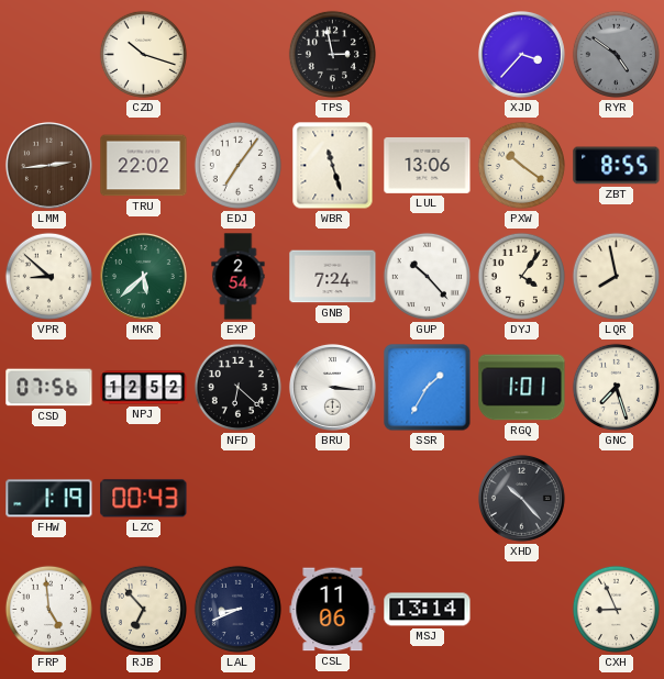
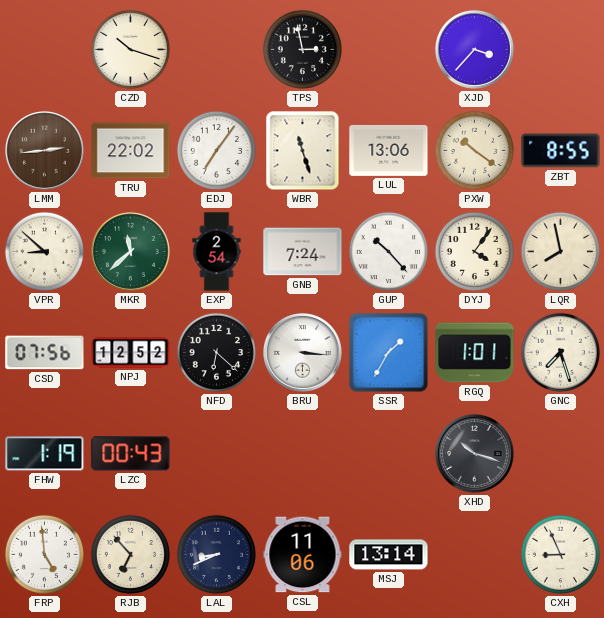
RYR: 4:51 -> none
MKR: 5:38 -> 11:38
XHD: 10:23 -> 10:18
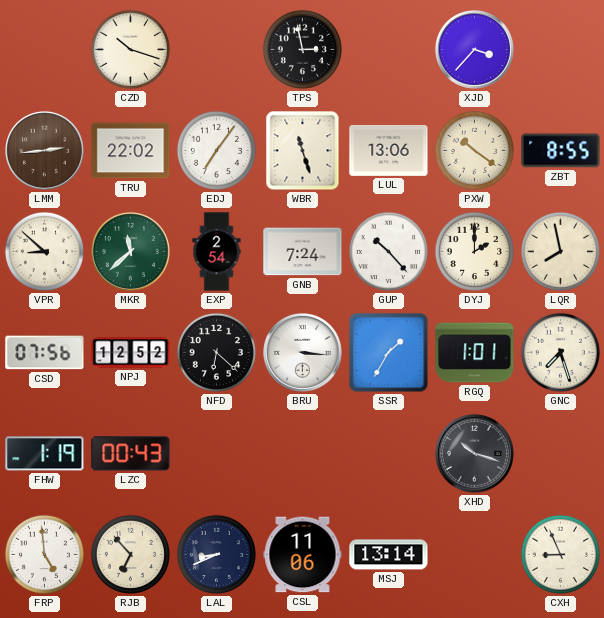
DYJ: 4:06 -> 2:00
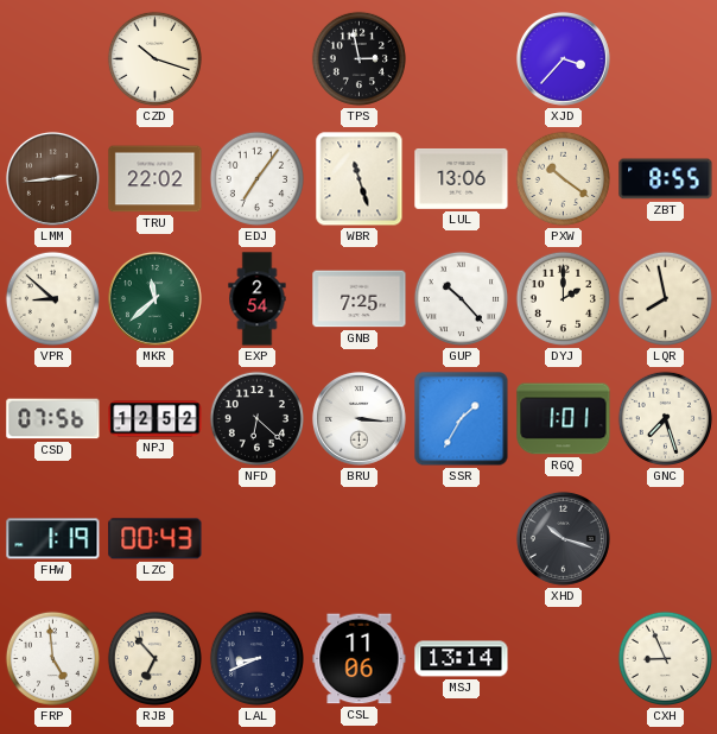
GNB: 7:24 -> 7:25
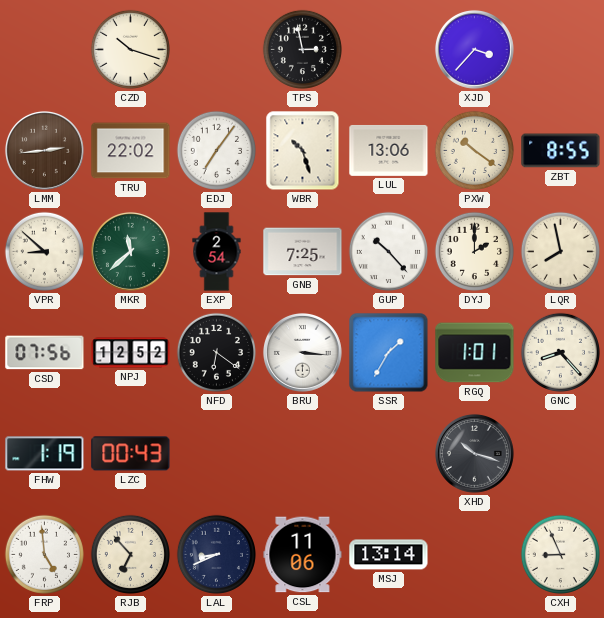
WBR: 11:27 -> 10:27
NFD: 6:22 -> 6:21
GNC: 7:27 -> 8:23
